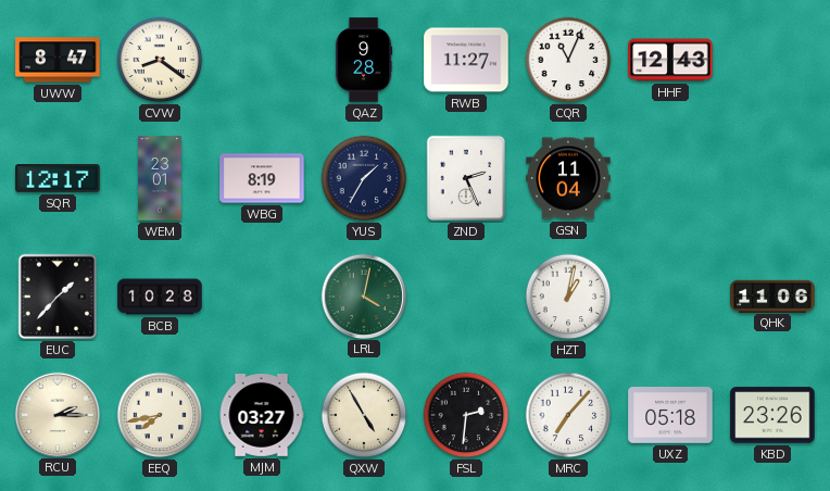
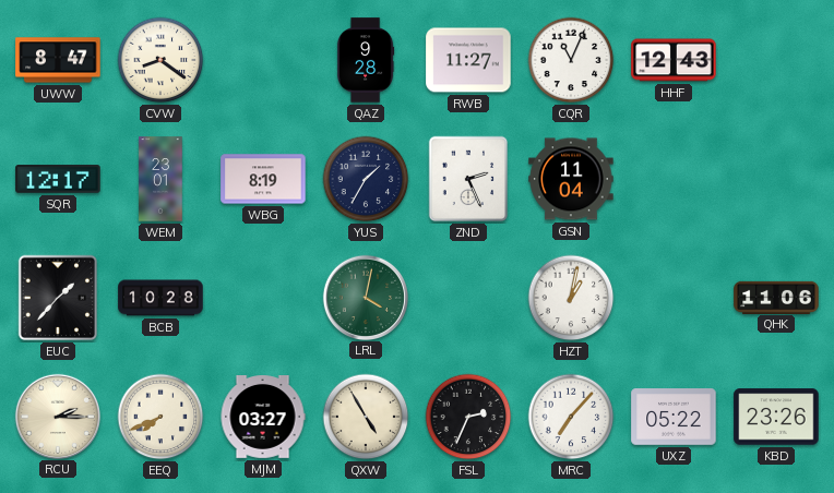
EEQ: 7:43 -> 7:41
FSL: 2:31 -> 2:34
UXZ: 05:18 -> 05:22
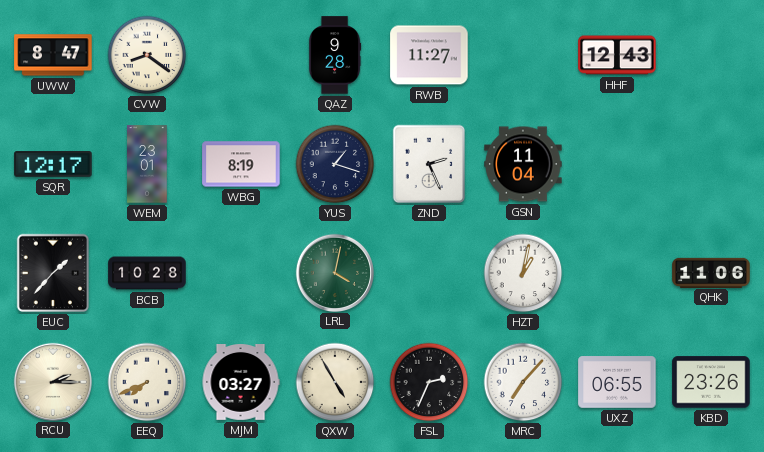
CQR: 11:04 -> none
YUS: 1:35 -> 1:18
UXZ: 05:22 -> 06:55
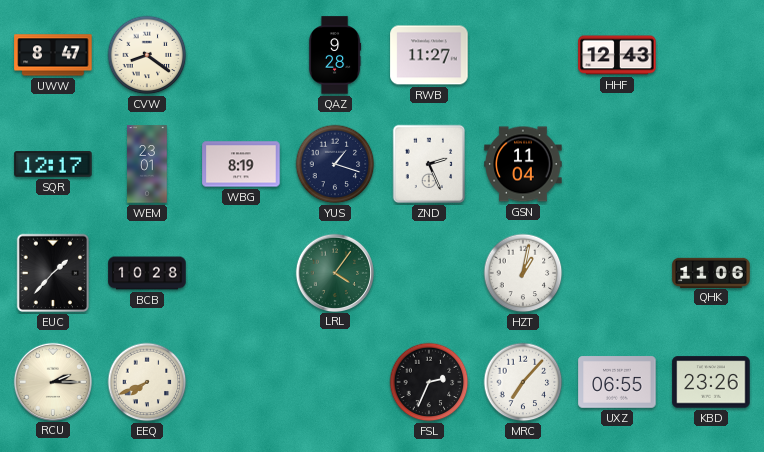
LRL: 4:02 -> 4:06
MJM: 03:27 -> none
QXW: 4:55 -> none
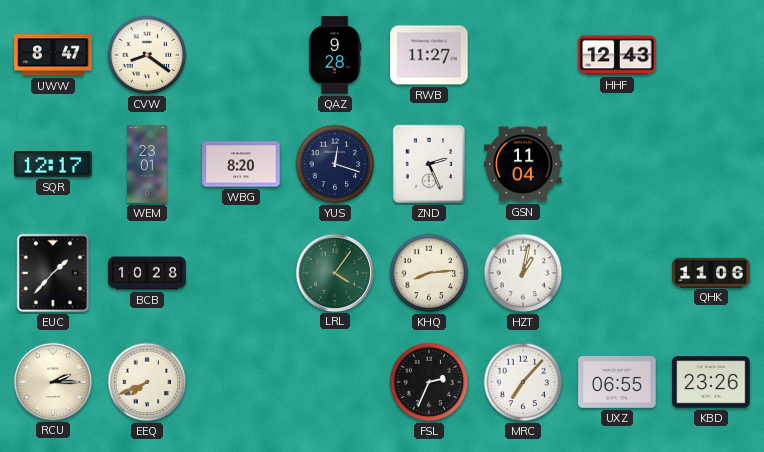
WBG: 8:19 -> 8:20
YUS: 1:18 -> 12:18
KHQ: none -> 8:14
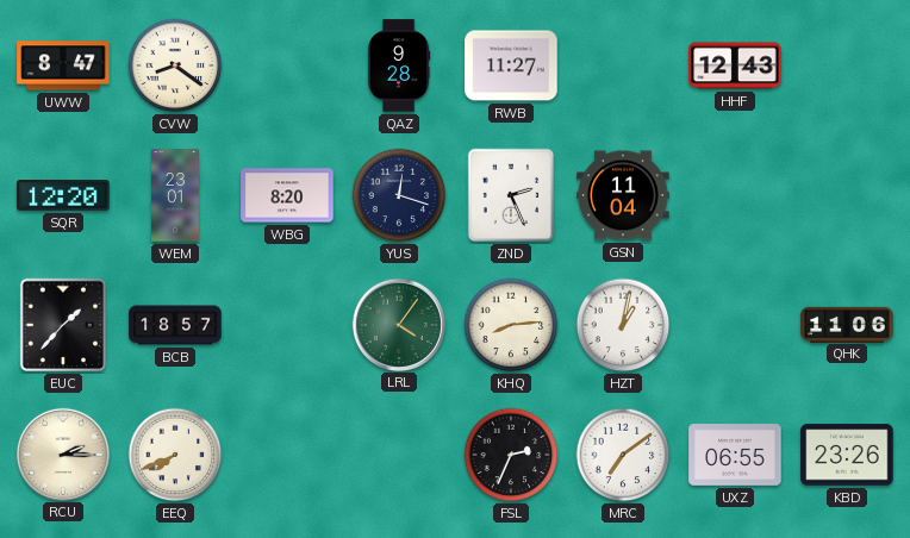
SQR: 12:17 -> 12:20
BCB: 10:28 -> 18:57
MRC: 7:07 -> 7:09
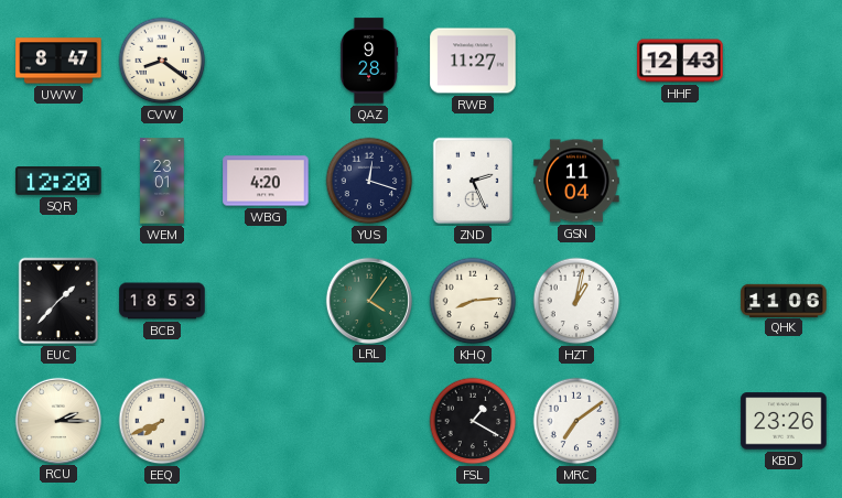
WBG: 8:20 -> 4:20
BCB: 18:57 -> 18:53
FSL: 2:34 -> 1:20
UXZ: 06:55 -> none
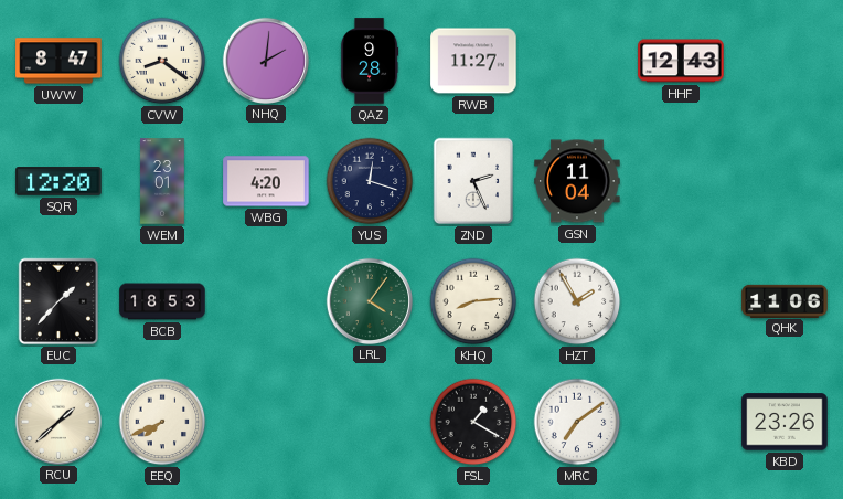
NHQ: none -> 2:01
HZT: 1:02 -> 1:55
RCU: 2:15 -> 1:38
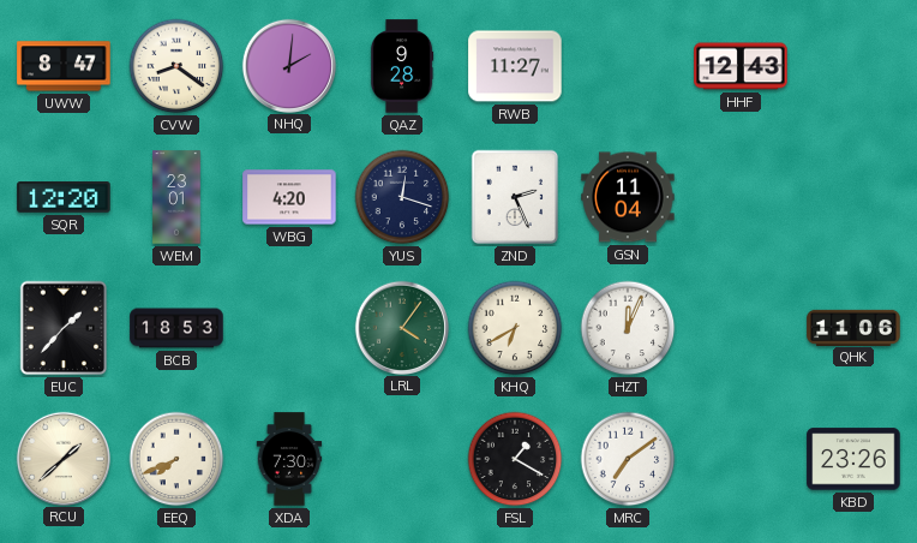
KHQ: 8:14 -> 6:40
HZT: 1:55 -> 12:04
XDA: none -> 7:30
